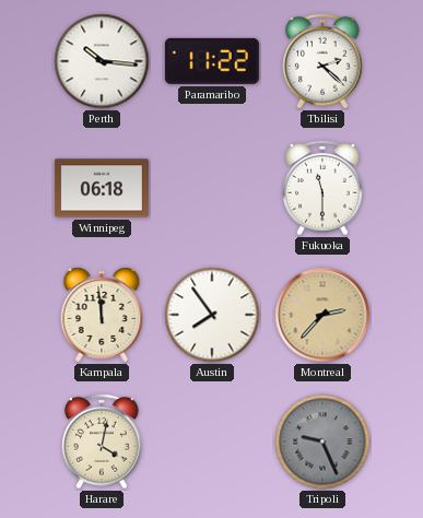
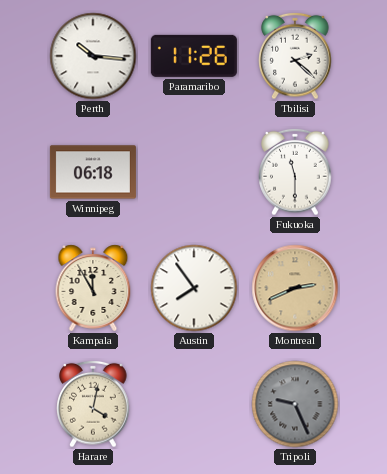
Paramaribo: 11:22 -> 11:26
Kampala: 11:59 -> 11:55
Montreal: 2:37 -> 2:41
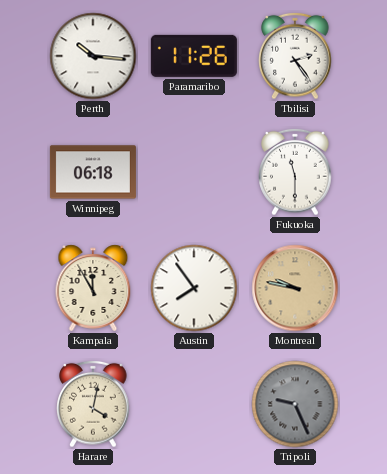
Tbilisi: 2:22 -> 2:24
Montreal: 2:41 -> 9:47
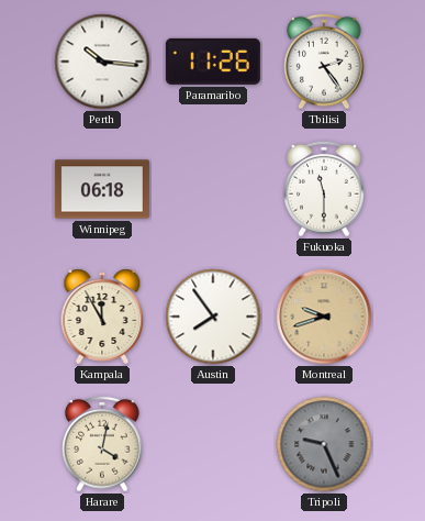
Montreal: 9:47 -> 9:42
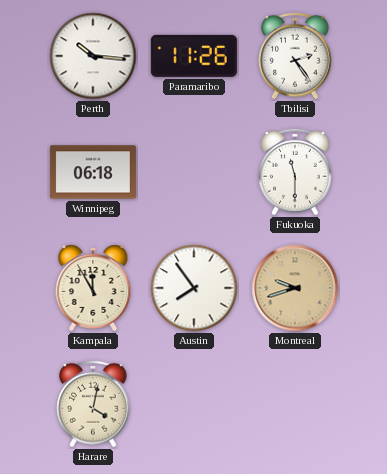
Tripoli: 9:26 -> none
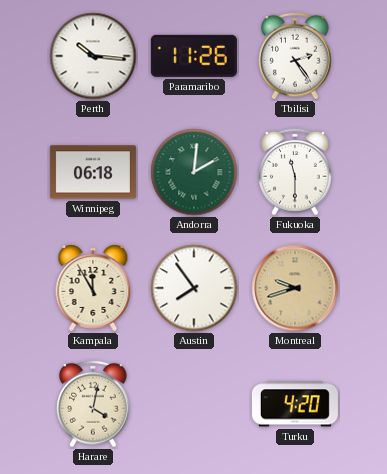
Andorra: none -> 2:01
Turku: none -> 4:20
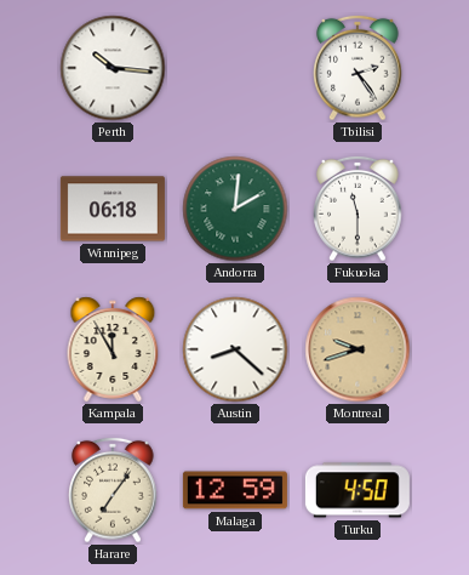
Paramaribo: 11:26 -> none
Austin: 7:54 -> 8:22
Harare: 4:02 -> 7:06
Malaga: none -> 12:59
Turku: 4:20 -> 4:50
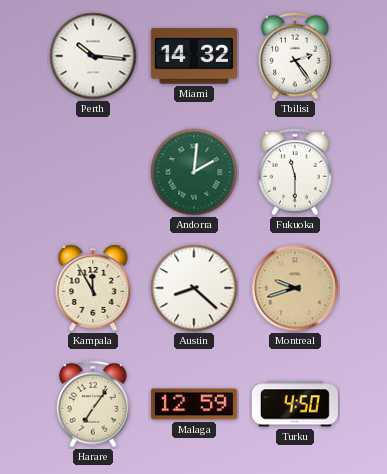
Miami: none -> 14:32
Winnipeg: 06:18 -> none
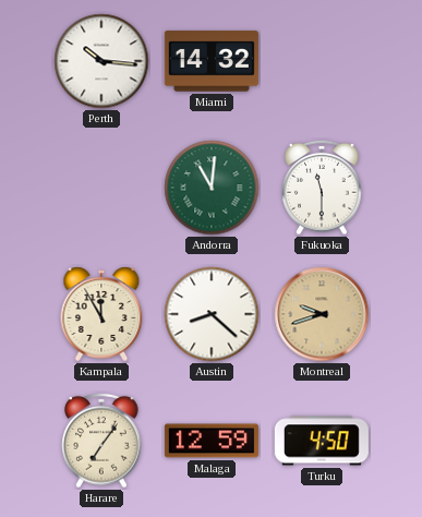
Tbilisi: 2:24 -> none
Andorra: 2:01 -> 11:01
